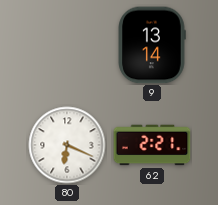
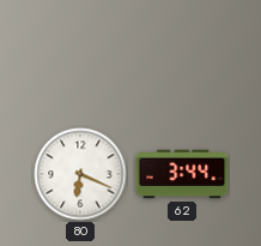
9: 13:14 -> none
62: 2:21 -> 3:44
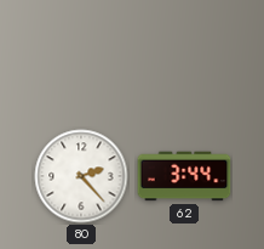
80: 6:19 -> 2:23
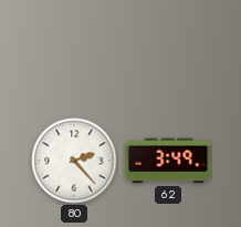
62: 3:44 -> 3:49
